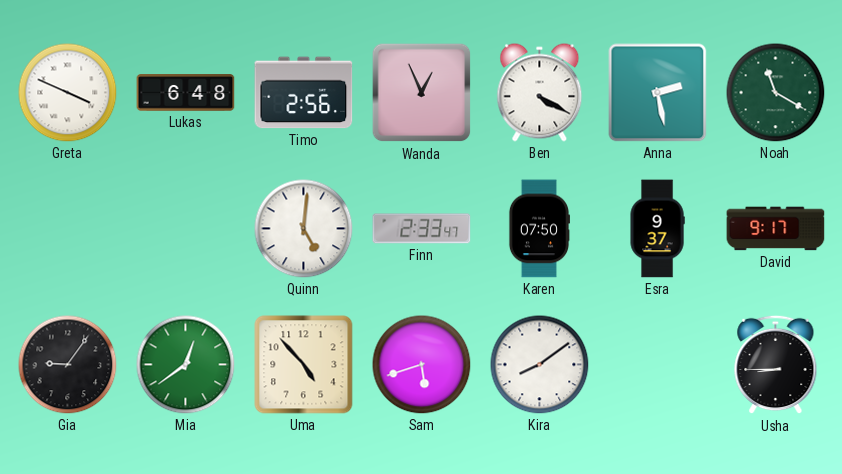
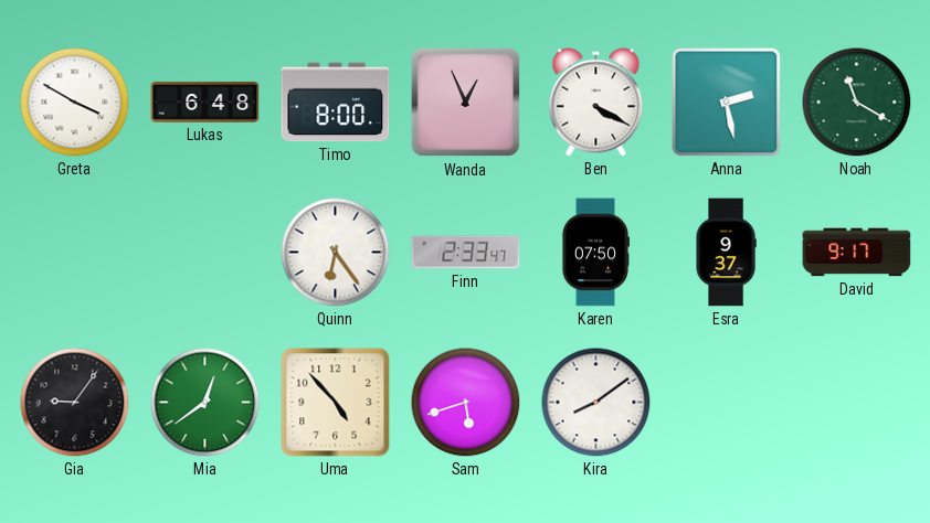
Greta: 3:49 -> 3:50
Timo: 2:56 -> 8:00
Quinn: 5:01 -> 6:24
Usha: 8:45 -> none
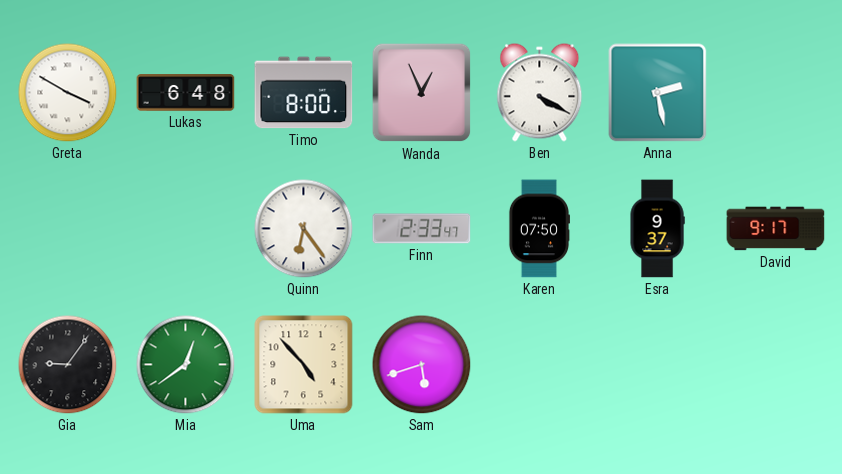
Noah: 11:20 -> none
Kira: 8:09 -> none
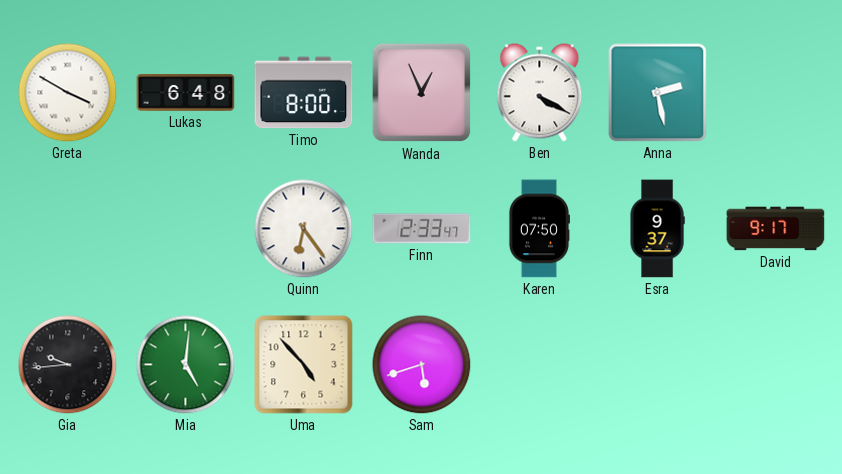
Gia: 9:06 -> 9:44
Mia: 12:39 -> 5:01
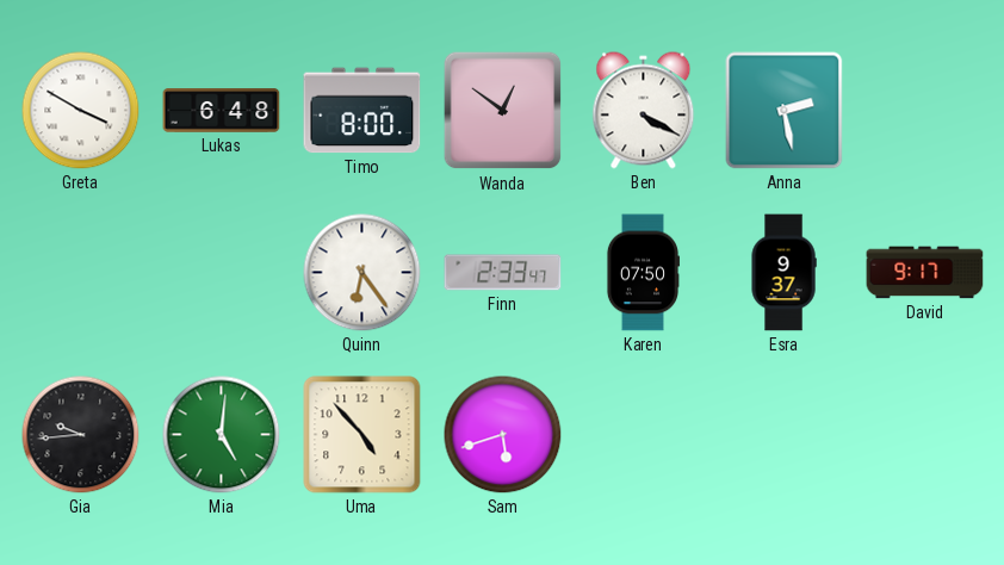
Wanda: 12:56 -> 12:51
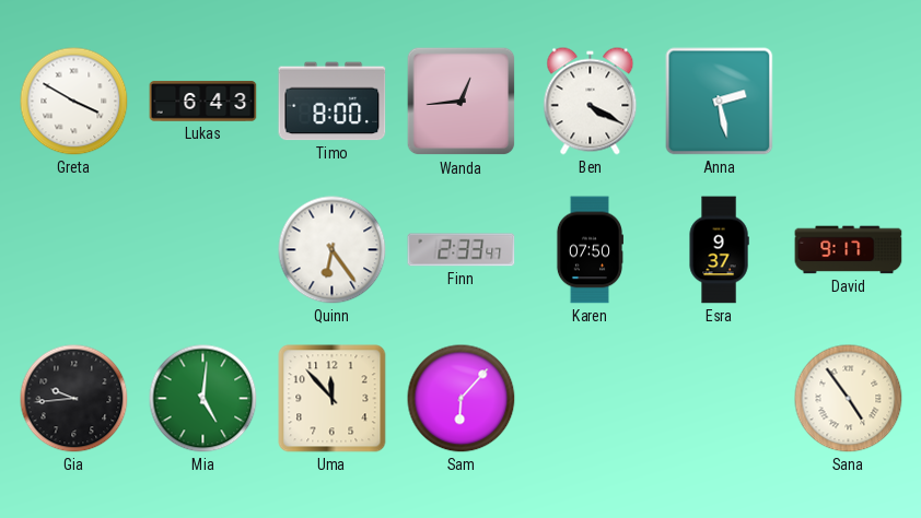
Lukas: 6:48 -> 6:43
Wanda: 12:51 -> 12:44
Uma: 4:53 -> 11:53
Sam: 5:42 -> 6:07
Sana: none -> 4:54
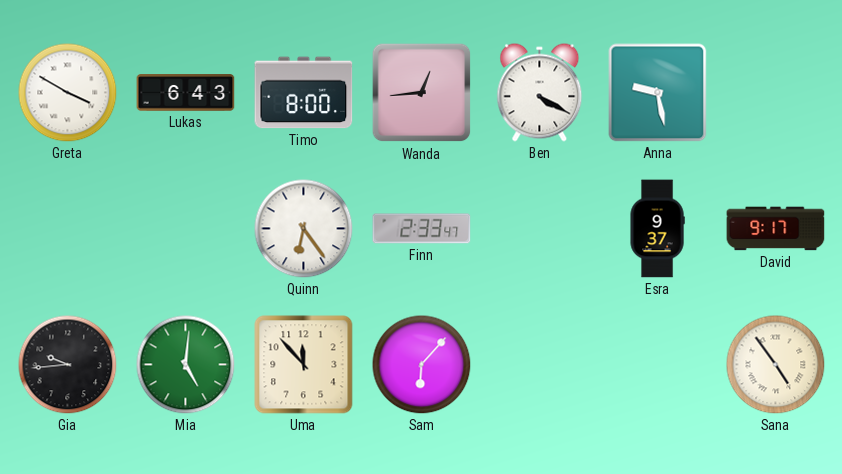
Anna: 2:28 -> 9:28
Karen: 07:50 -> none
